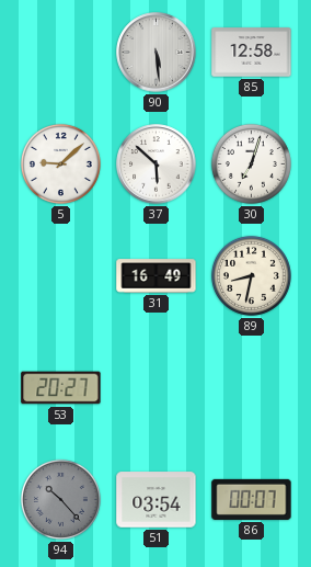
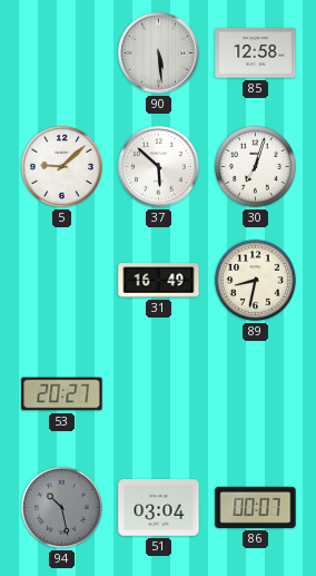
94: 10:23 -> 10:28
51: 03:54 -> 03:04
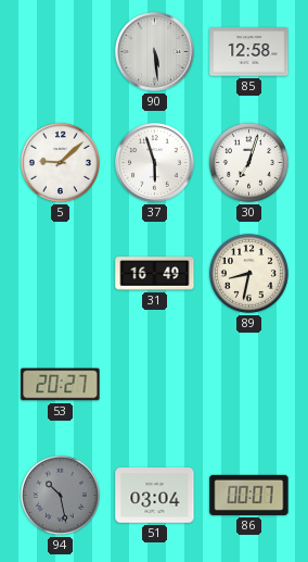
37: 5:52 -> 5:57
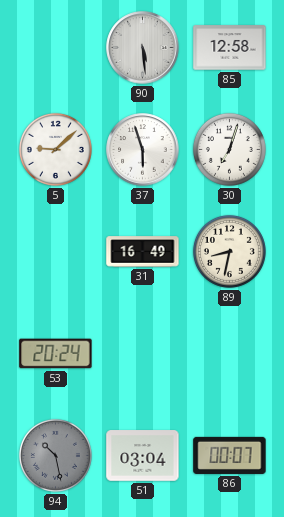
53: 20:27 -> 20:24
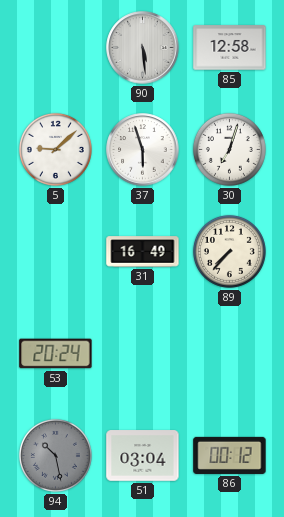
89: 8:32 -> 7:37
86: 00:07 -> 00:12
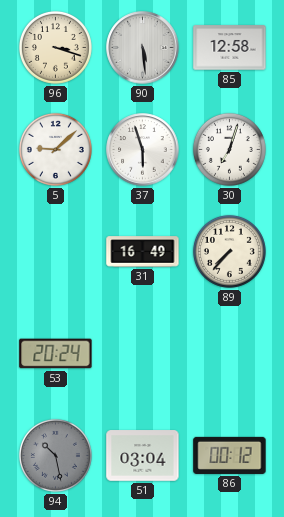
96: none -> 3:18
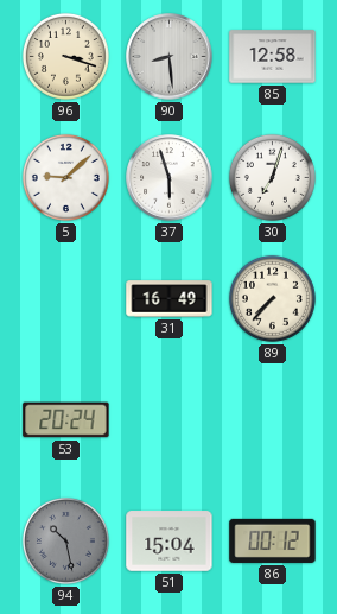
90: 5:29 -> 8:29
51: 03:04 -> 15:04
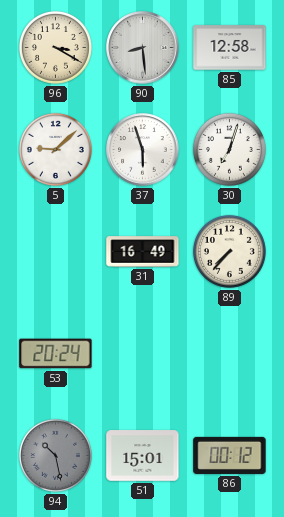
96: 3:18 -> 3:20
51: 15:04 -> 15:01
